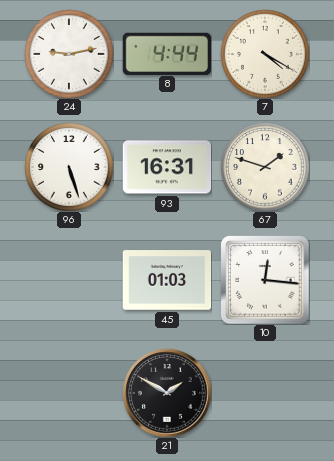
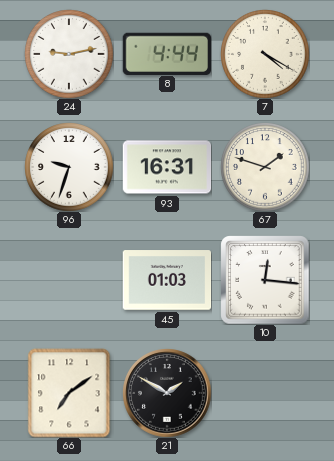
96: 5:27 -> 9:33
66: none -> 7:09
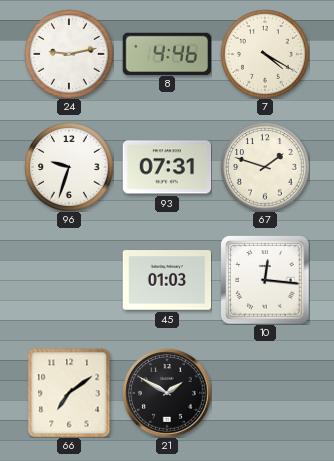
8: 4:44 -> 4:46
93: 16:31 -> 07:31
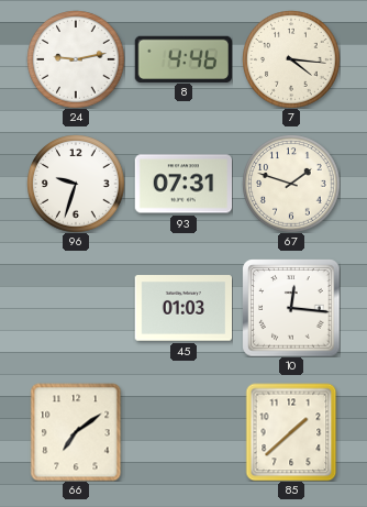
7: 4:20 -> 4:16
21: 1:50 -> none
85: none -> 1:38
